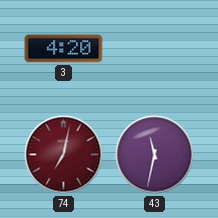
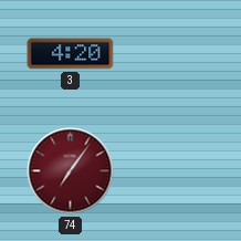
74: 7:02 -> 7:06
43: 11:32 -> none
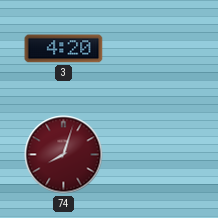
74: 7:06 -> 8:03
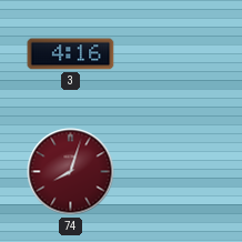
3: 4:20 -> 4:16
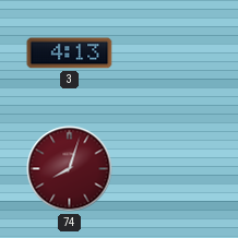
3: 4:16 -> 4:13
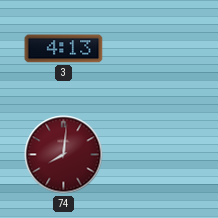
74: 8:03 -> 8:01
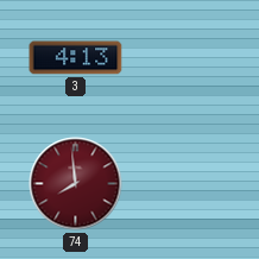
74: 8:01 -> 7:59
